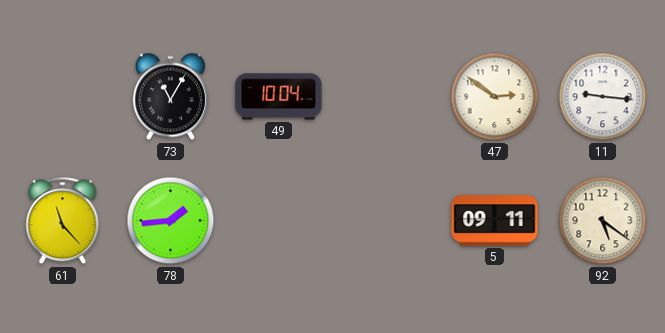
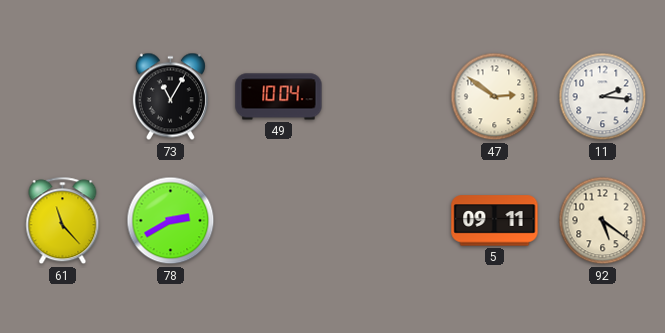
11: 9:16 -> 2:16
78: 1:44 -> 2:40
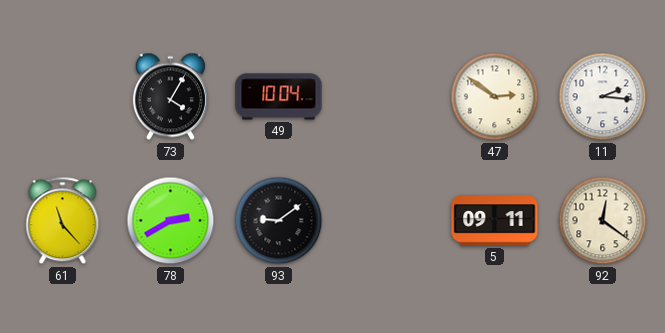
73: 11:05 -> 4:05
93: none -> 9:09
92: 5:21 -> 12:21
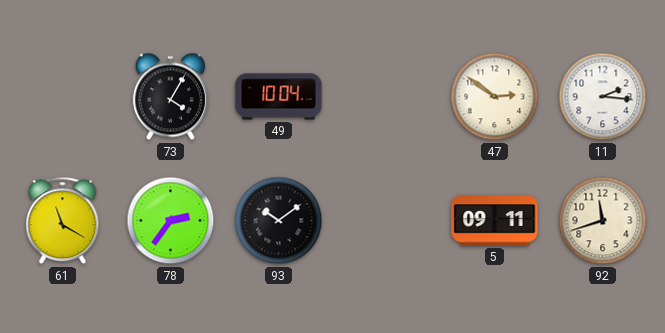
61: 11:23 -> 11:20
78: 2:40 -> 2:36
93: 9:09 -> 10:09
92: 12:21 -> 11:42
